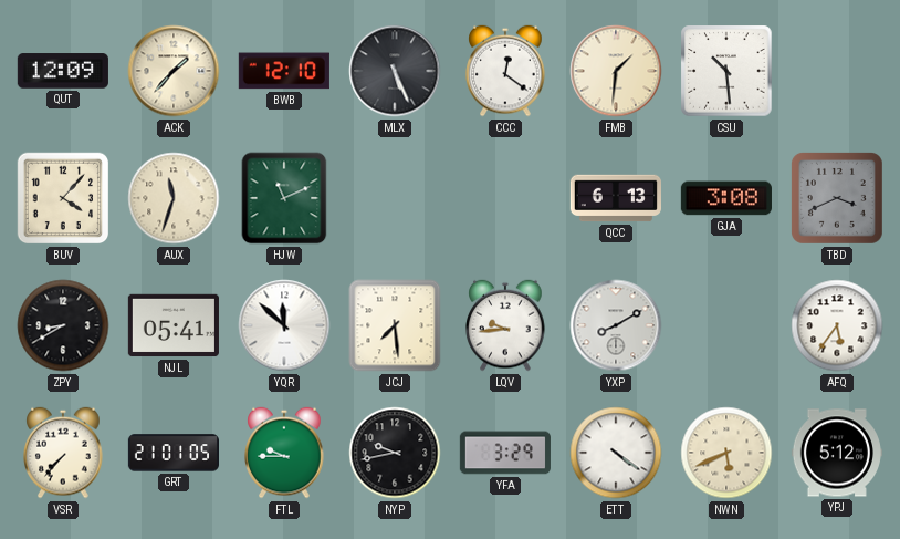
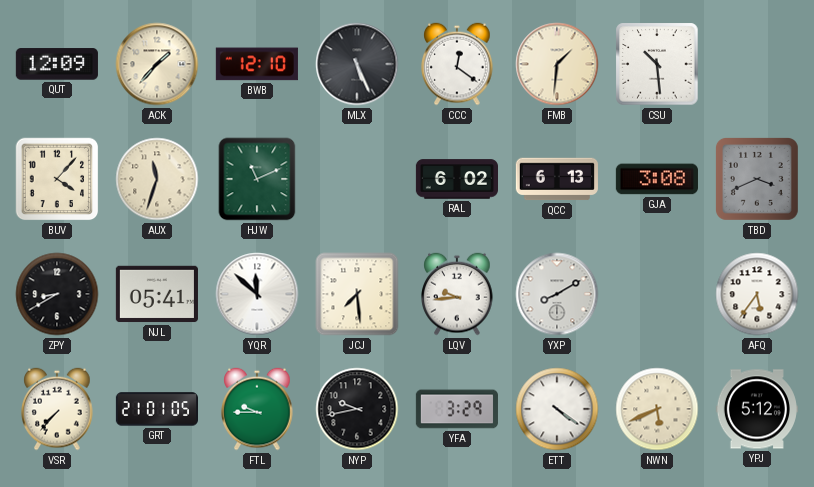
RAL: none -> 6:02
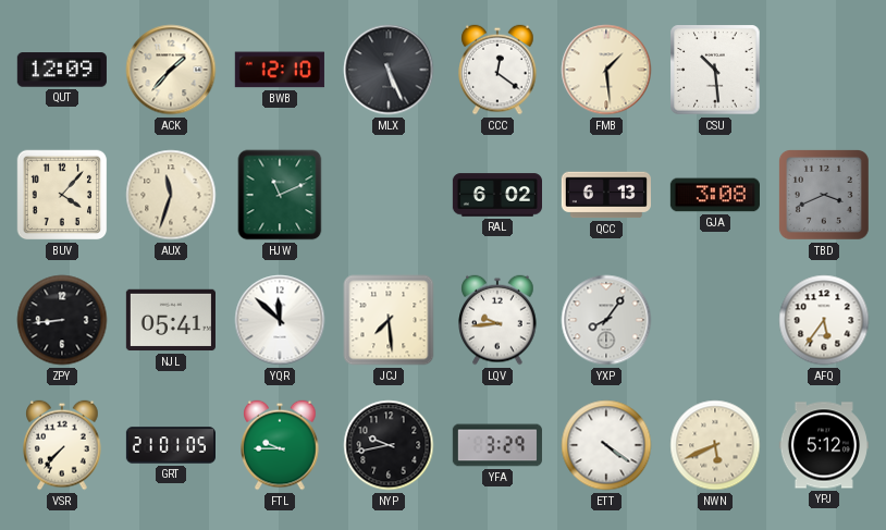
FMB: 1:31 -> 1:29
ZPY: 8:40 -> 8:44
YXP: 8:10 -> 8:06
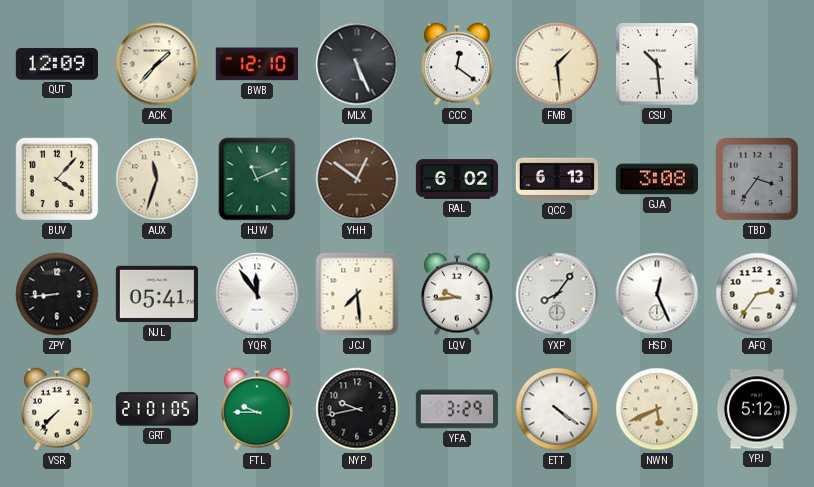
YHH: none -> 12:51
TBD: 3:41 -> 3:36
YQR: 11:52 -> 11:54
HSD: none -> 12:26
AFQ: 5:36 -> 2:36
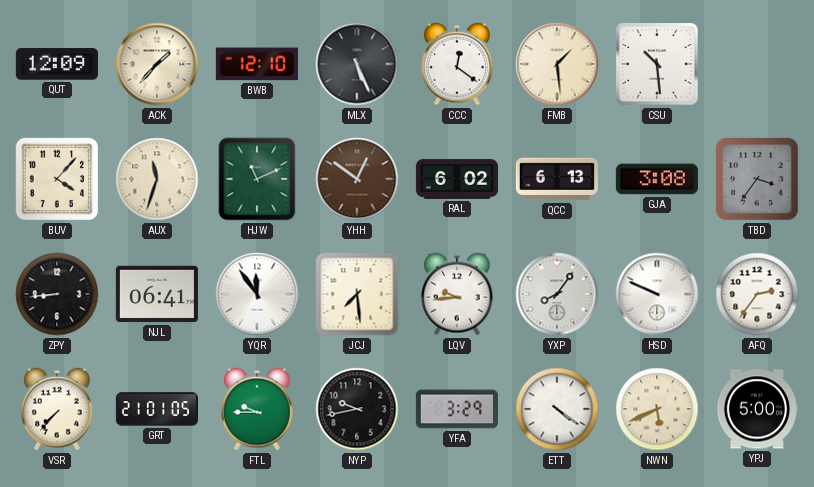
NJL: 05:41 -> 06:41
HSD: 12:26 -> 9:49
YPJ: 5:12 -> 5:00
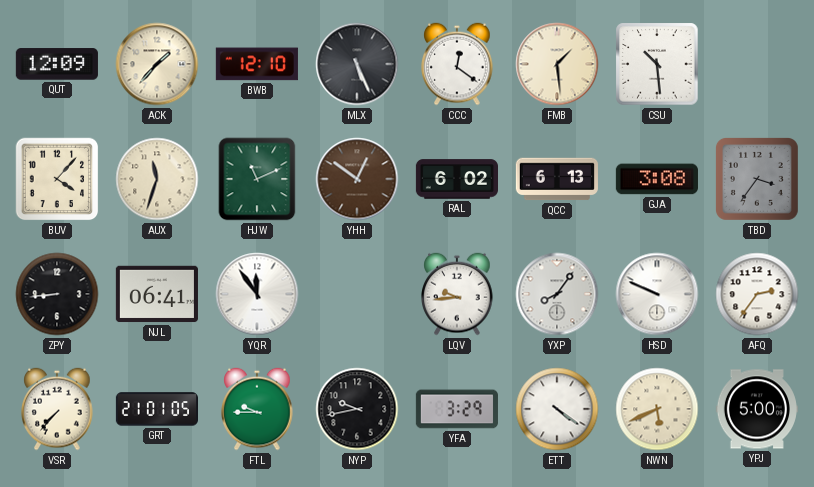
JCJ: 7:29 -> none
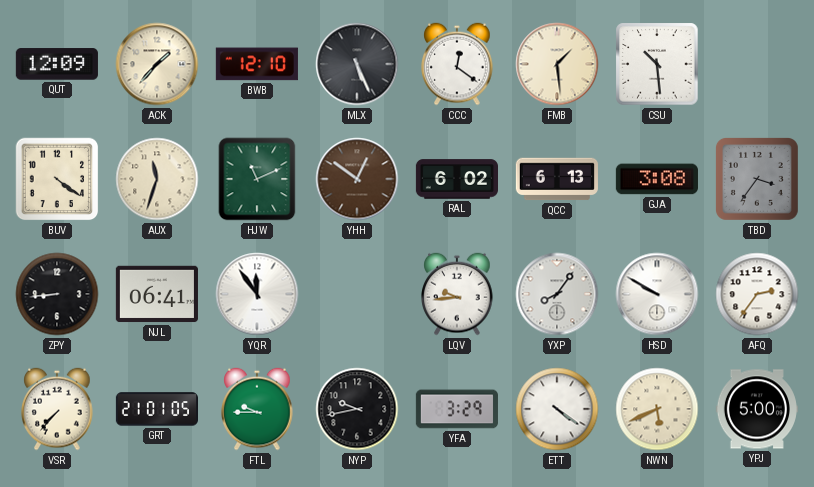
BUV: 4:07 -> 4:21
HSD: 9:49 -> 9:50
